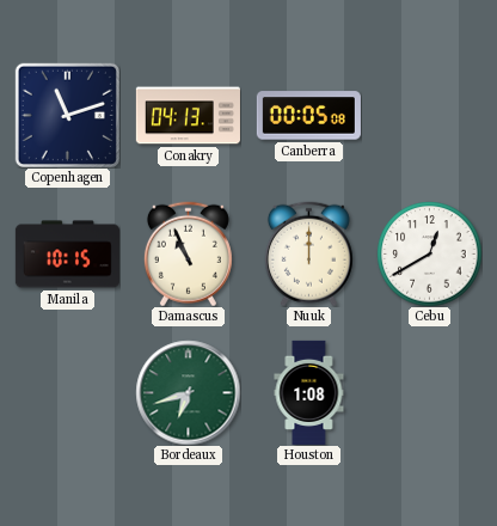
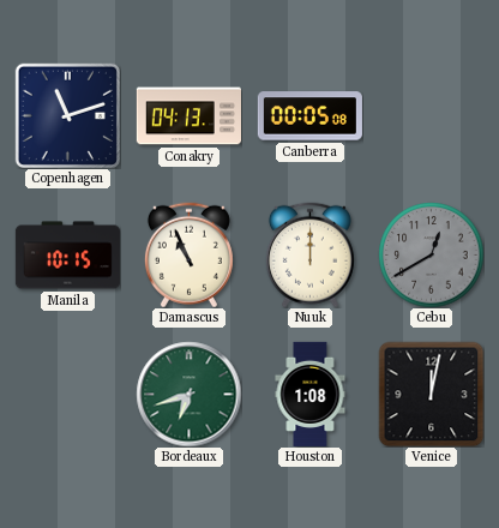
Cebu dial: white -> grey
Venice: none -> 12:02
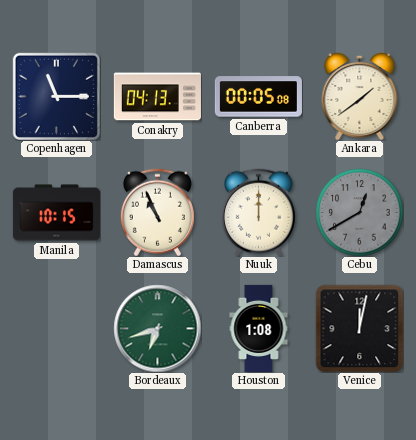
Copenhagen: 11:12 -> 11:15
Ankara: none -> 1:39
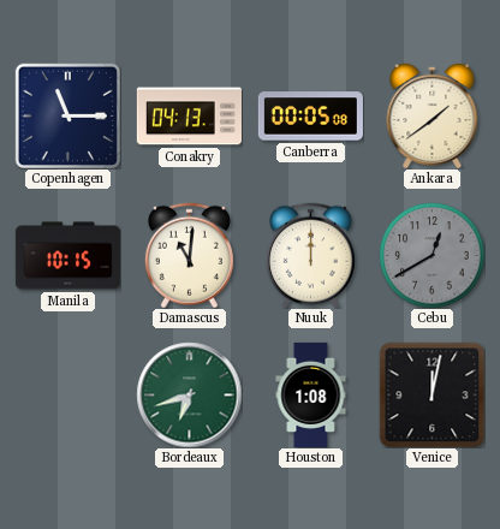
Damascus: 10:56 -> 11:01
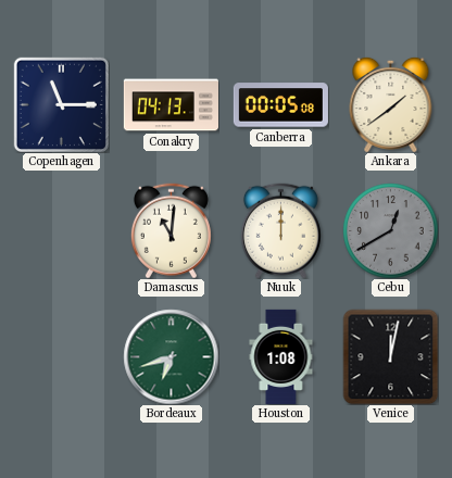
Manila: 10:15 -> none
